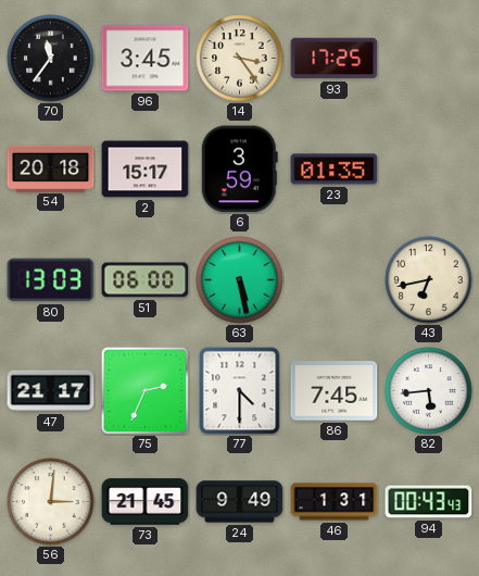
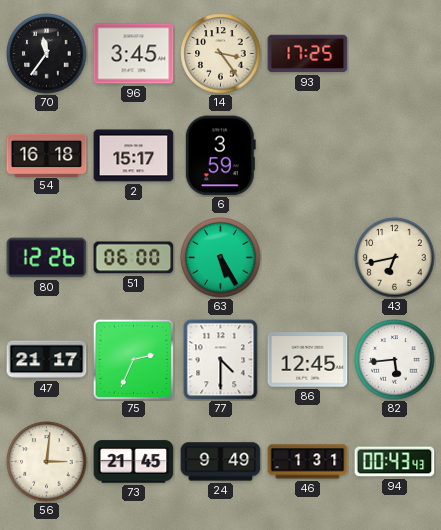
54: 20:18 -> 16:18
23: 01:35 -> none
80: 13:03 -> 12:26
63: 5:28 -> 5:25
86: 7:45 -> 12:45
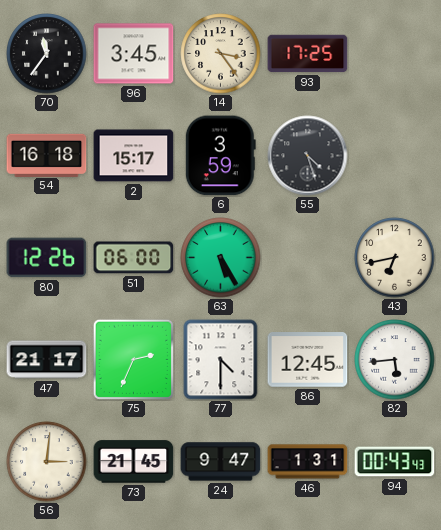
55: none -> 4:27
24: 9:49 -> 9:47
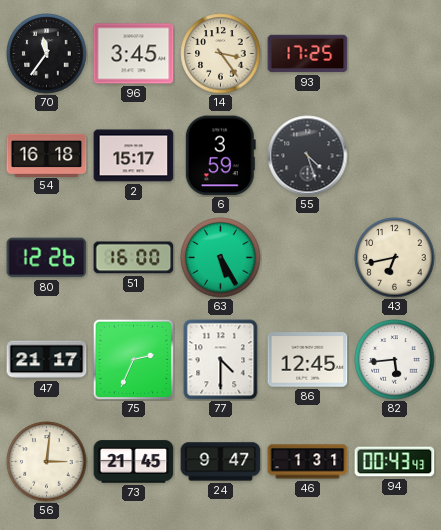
51: 06:00 -> 16:00
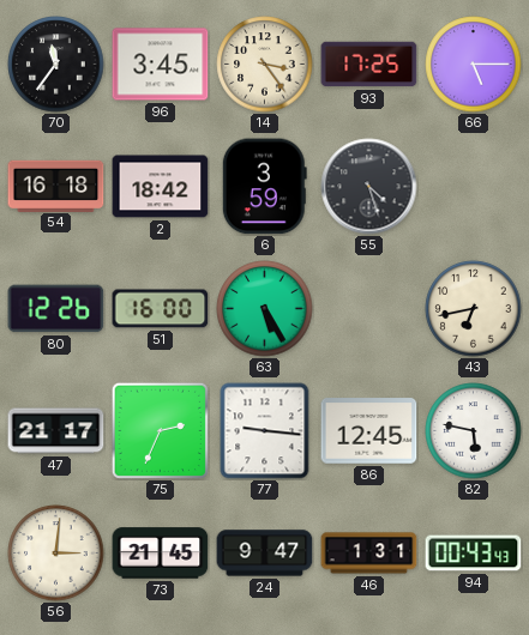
66: none -> 5:15
2: 15:17 -> 18:42
77: 4:30 -> 9:16
82: 5:44 -> 5:47
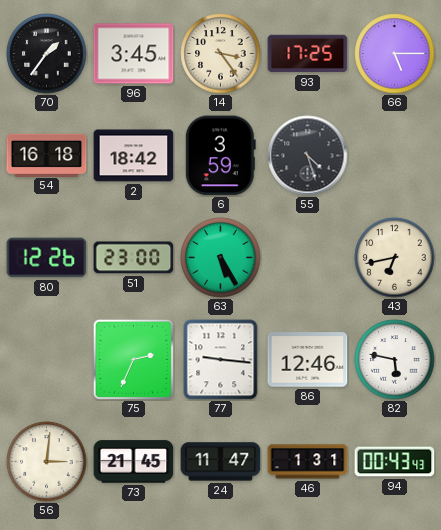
70: 11:36 -> 1:36
51: 16:00 -> 23:00
47: 21:17 -> none
86: 12:45 -> 12:46
24: 9:47 -> 11:47
